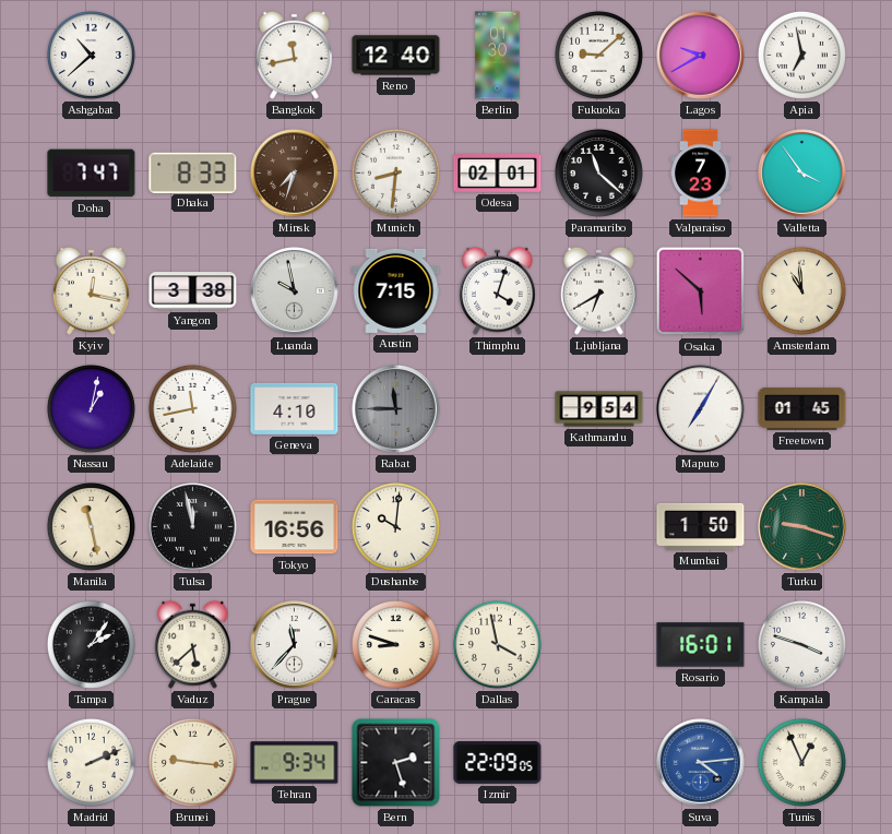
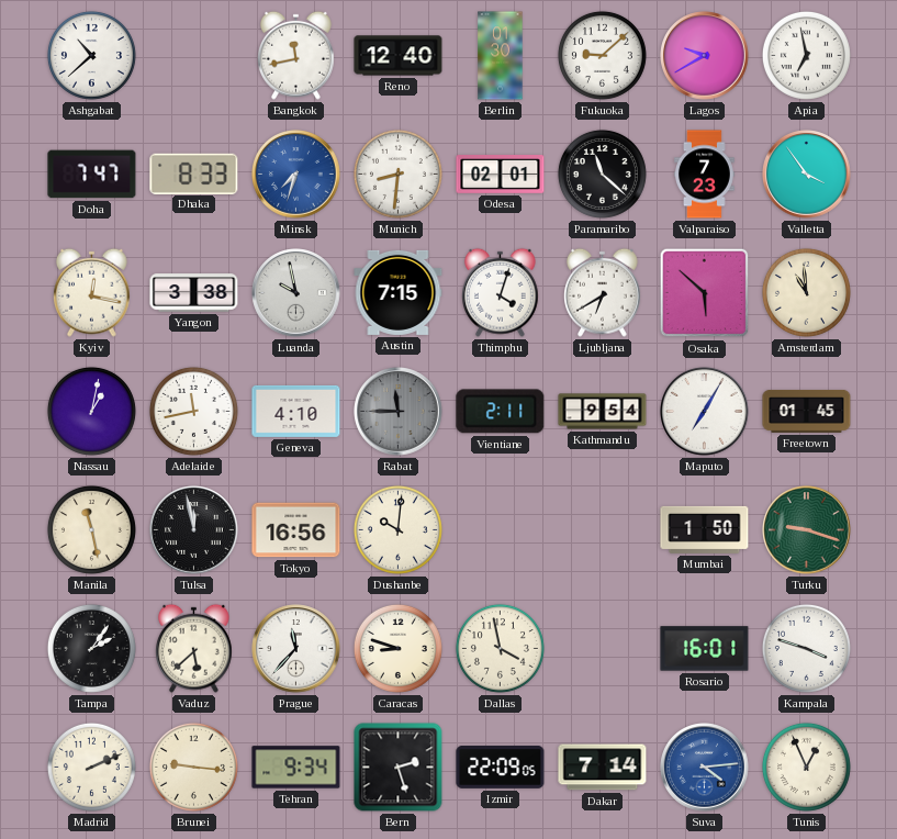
Minsk dial: brown -> blue
Vientiane: none -> 2:11
Dakar: none -> 7:14
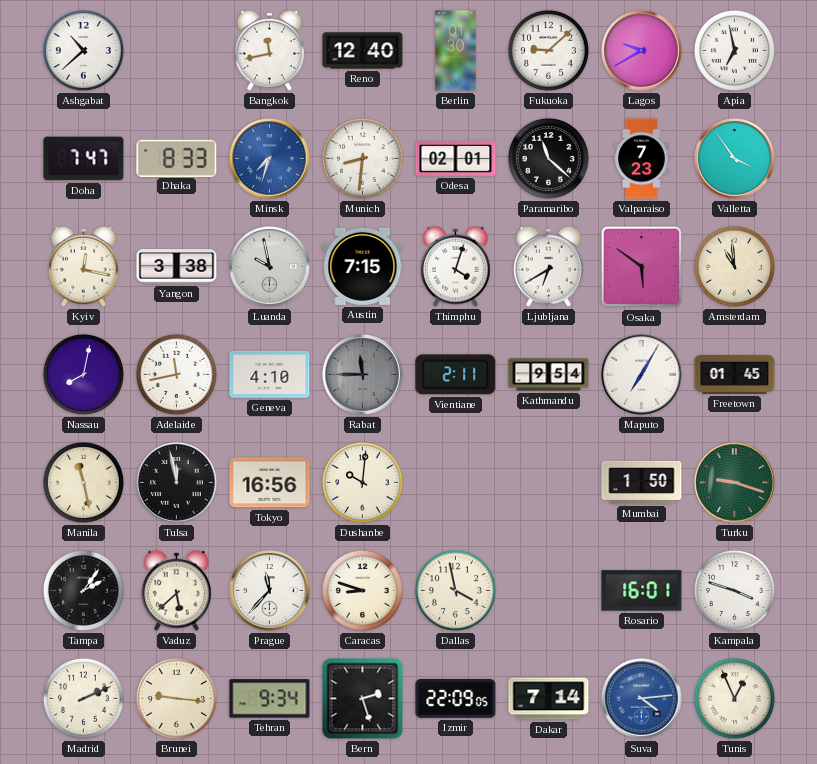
Osaka: 5:52 -> 5:51
Nassau: 1:02 -> 8:02
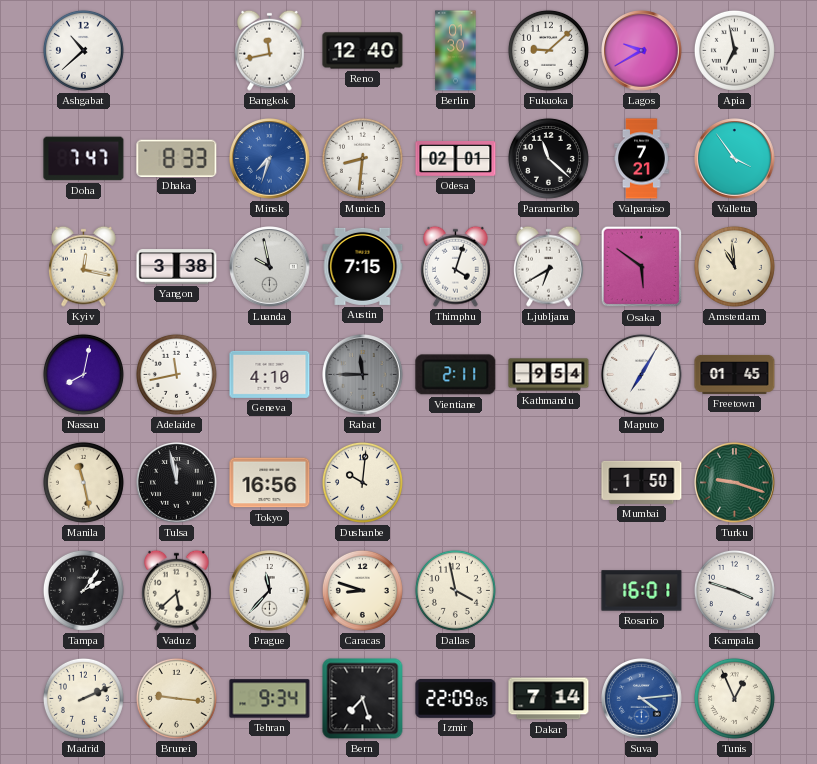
Valparaiso: 7:23 -> 7:21
Bern: 2:27 -> 7:27
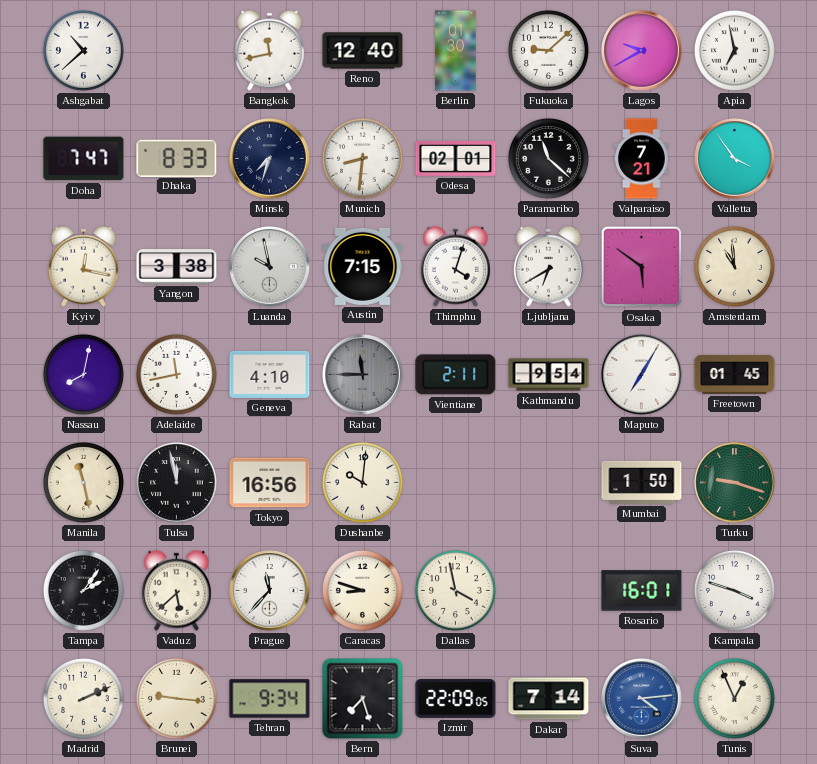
Minsk dial: blue -> navy
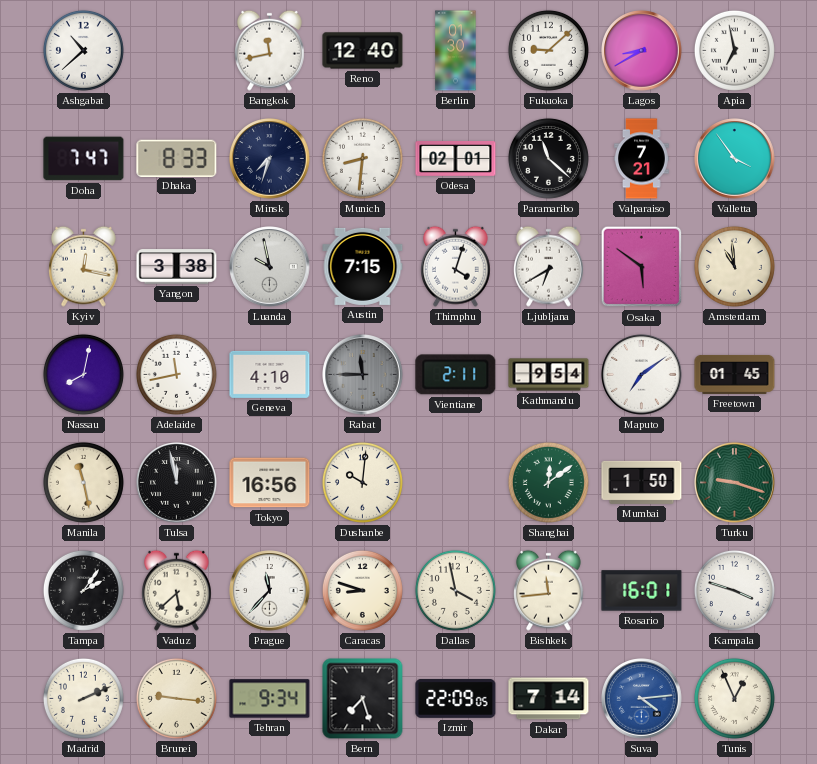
Lagos: 9:40 -> 8:40
Maputo: 7:05 -> 7:09
Shanghai: none -> 12:09
Bishkek: none -> 11:44
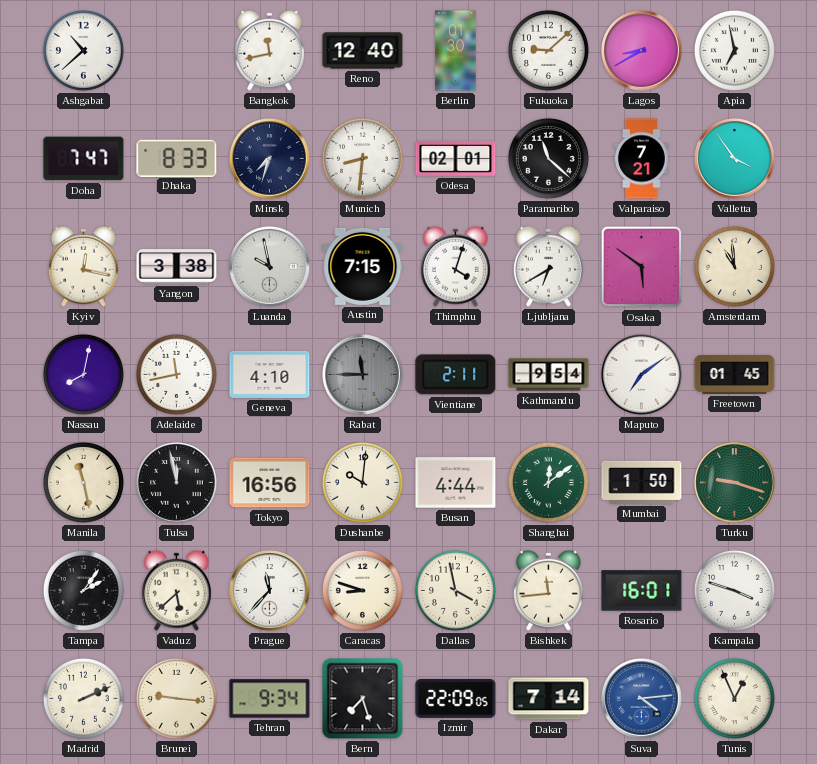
Busan: none -> 4:44
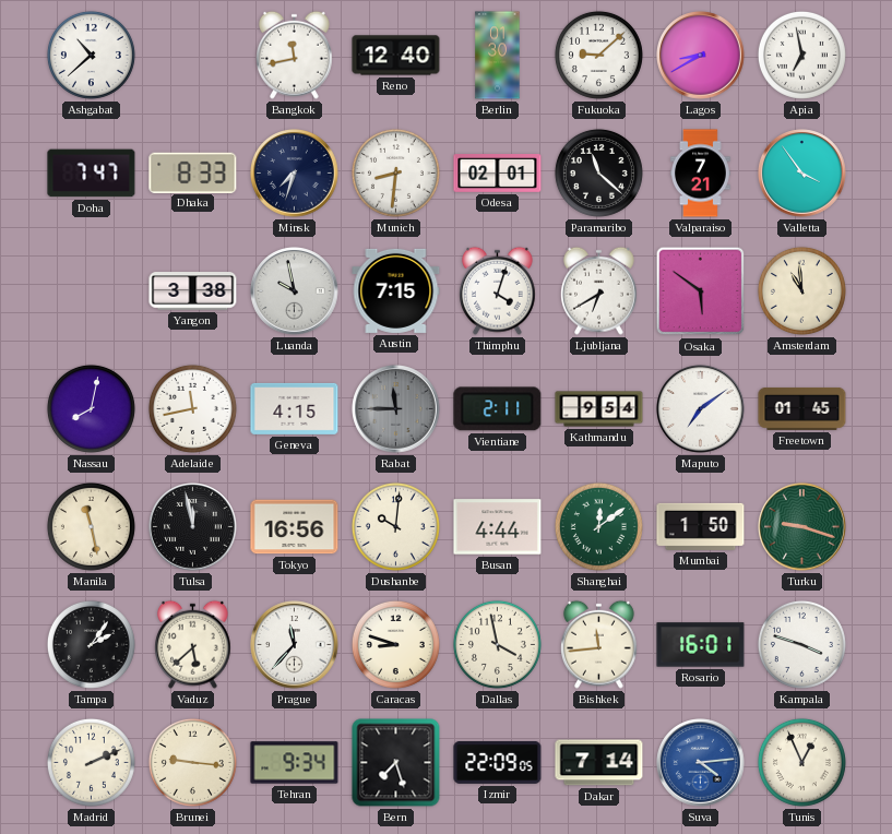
Kyiv: 12:17 -> none
Geneva: 4:10 -> 4:15
